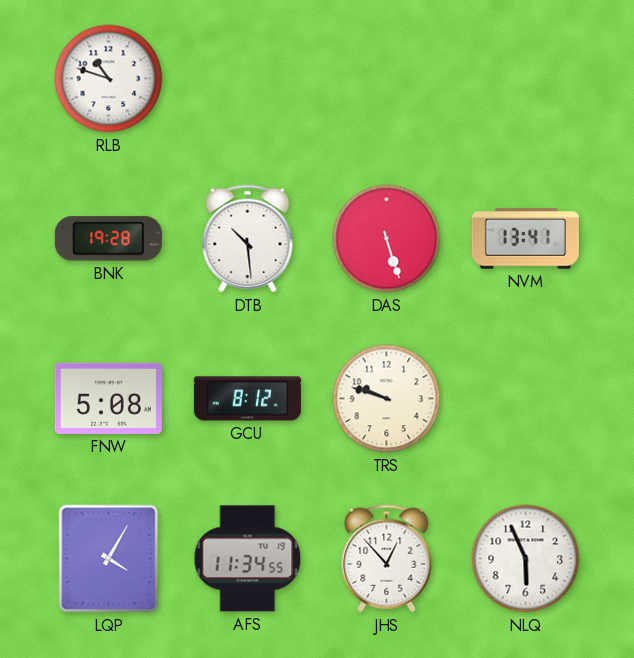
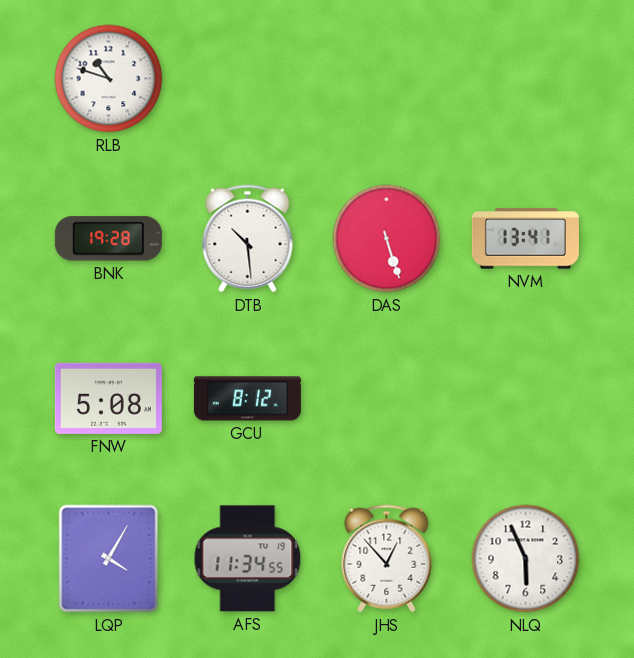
TRS: 9:48 -> none
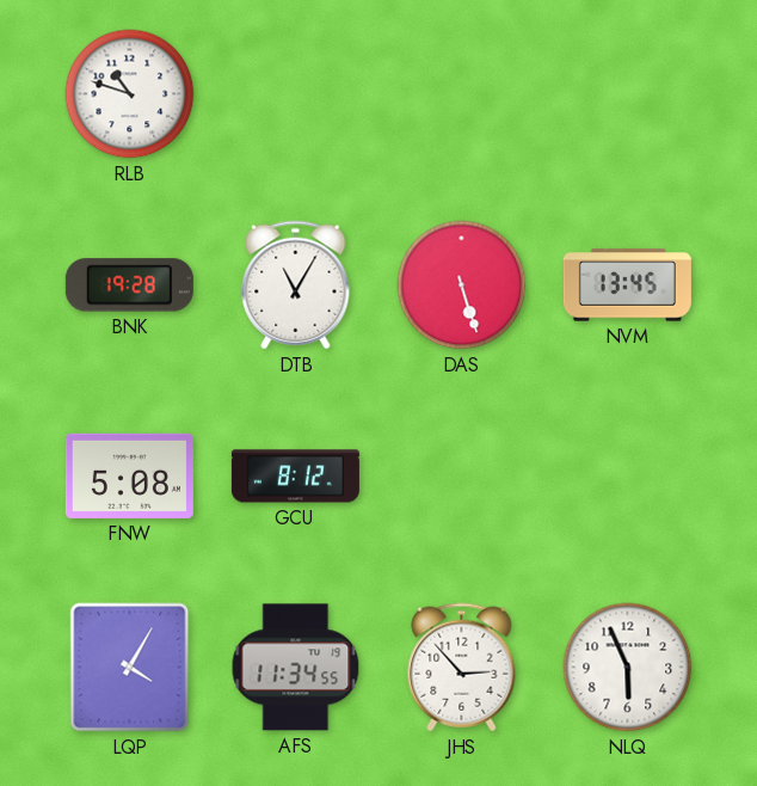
DTB: 10:29 -> 11:05
NVM: 13:41 -> 13:45
JHS: 12:53 -> 2:53
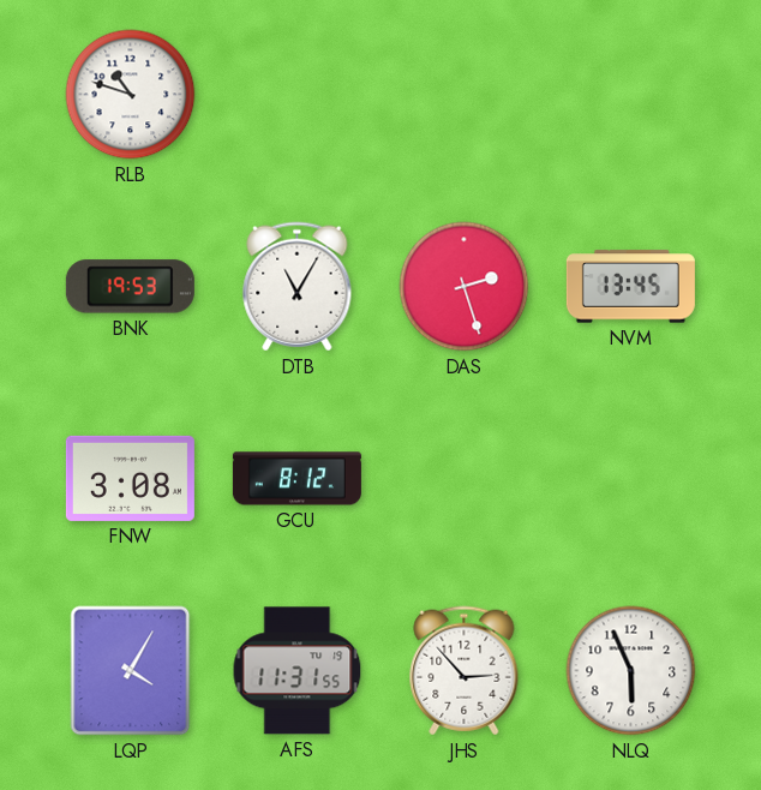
BNK: 19:28 -> 19:53
DAS: 5:27 -> 2:27
FNW: 5:08 -> 3:08
AFS: 11:34 -> 11:31
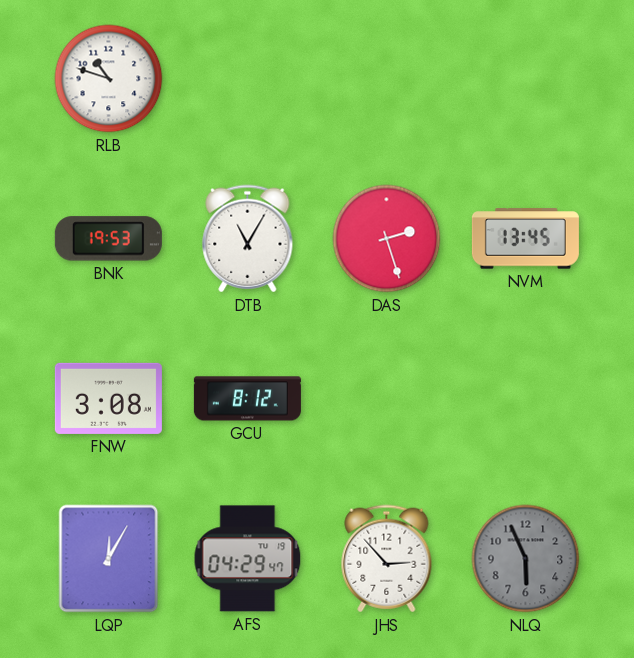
LQP: 4:05 -> 12:05
AFS: 11:31 -> 04:29
NLQ dial: white -> grey
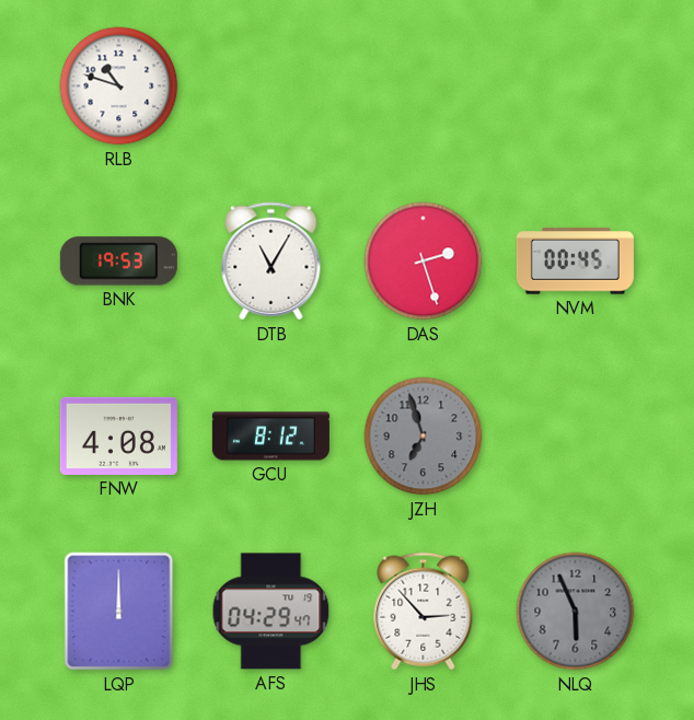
NVM: 13:45 -> 00:45
FNW: 3:08 -> 4:08
JZH: none -> 6:57
LQP: 12:05 -> 12:00
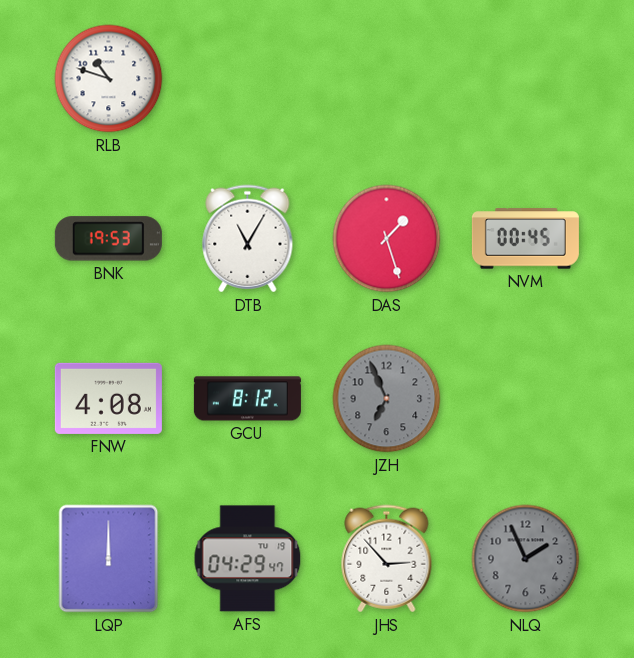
DAS: 2:27 -> 1:27
JZH: 6:57 -> 6:56
NLQ: 5:56 -> 1:56
